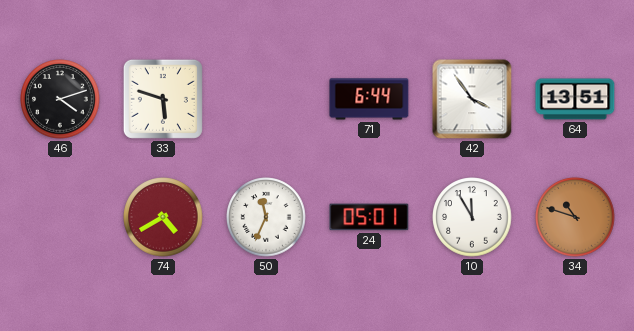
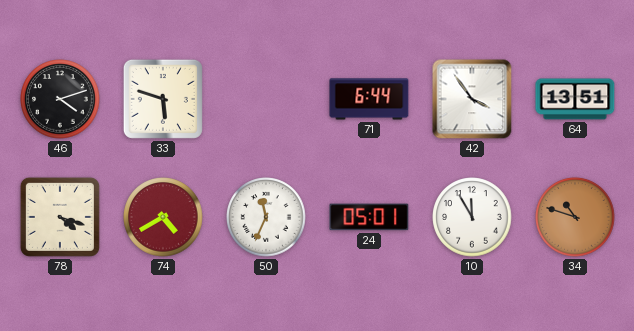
78: none -> 4:18
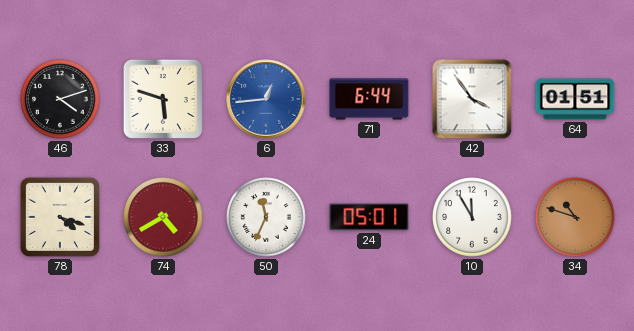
6: none -> 12:44
64: 13:51 -> 01:51
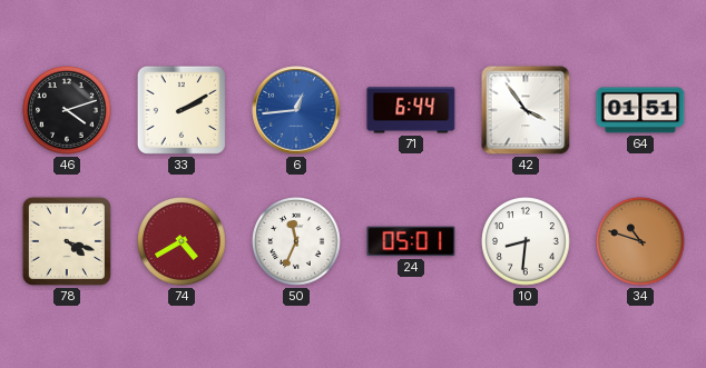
33: 5:48 -> 2:10
10: 11:55 -> 8:31
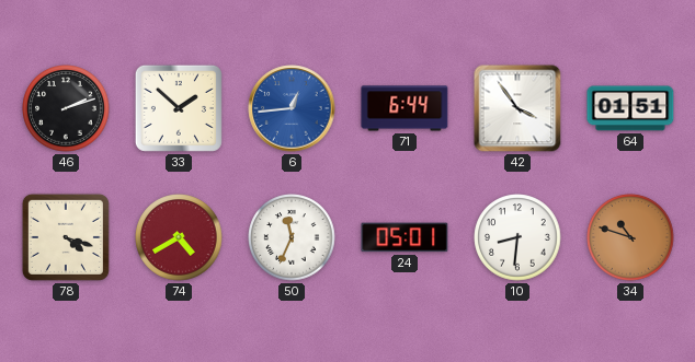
46: 4:12 -> 2:12
33: 2:10 -> 1:52
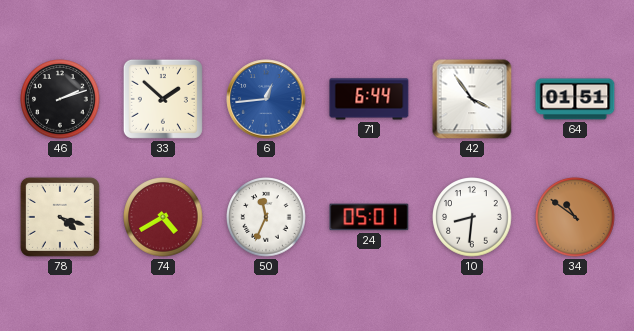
34: 10:48 -> 10:51
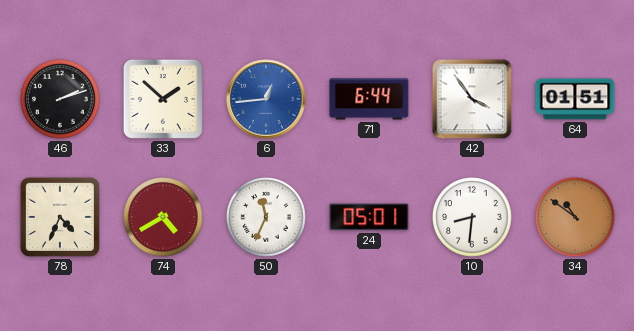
78: 4:18 -> 4:34
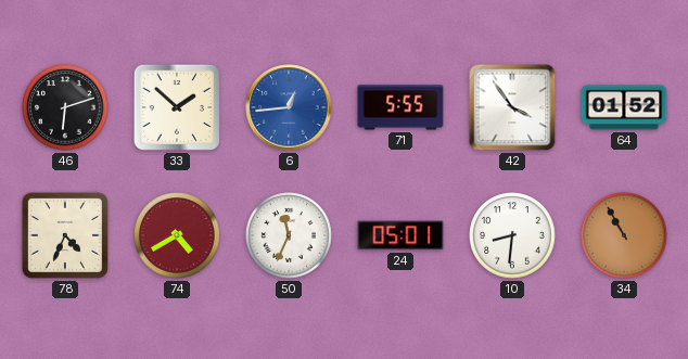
46: 2:12 -> 6:12
71: 6:44 -> 5:55
64: 01:51 -> 01:52
34: 10:51 -> 10:55
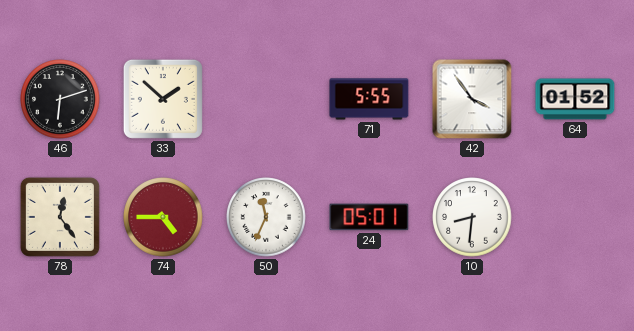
6: 12:44 -> none
78: 4:34 -> 12:24
74: 4:40 -> 4:45
34: 10:55 -> none
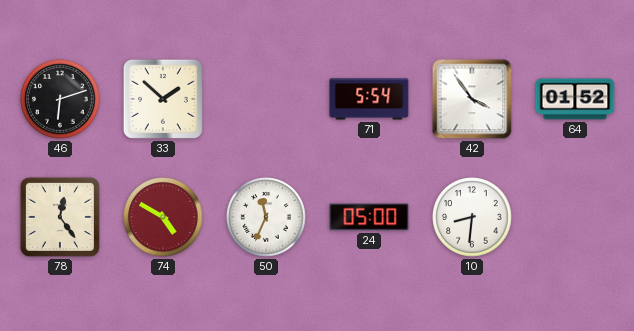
71: 5:55 -> 5:54
74: 4:45 -> 4:50
24: 05:01 -> 05:00
